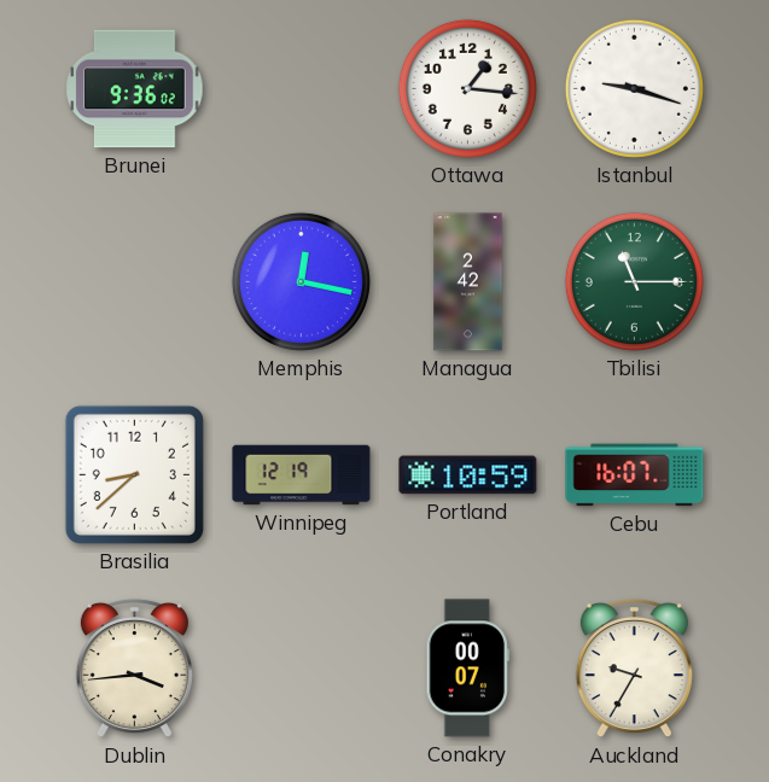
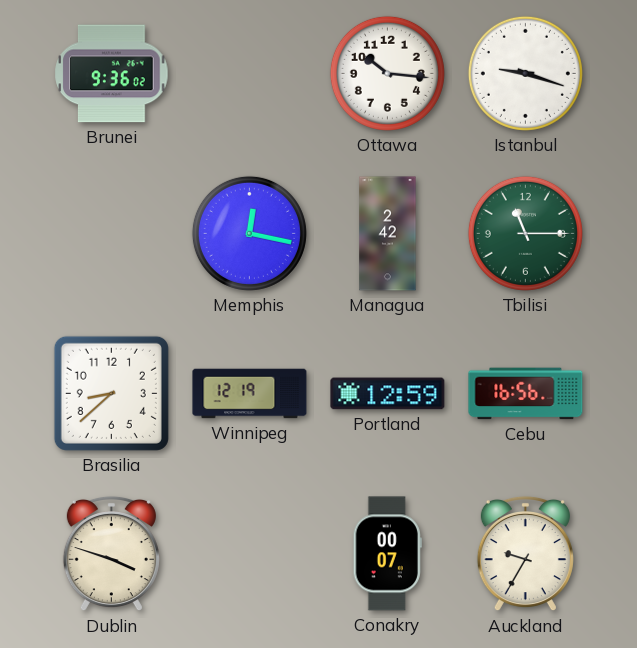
Ottawa: 1:16 -> 10:16
Portland: 10:59 -> 12:59
Cebu: 16:07 -> 16:56
Dublin: 3:44 -> 3:48
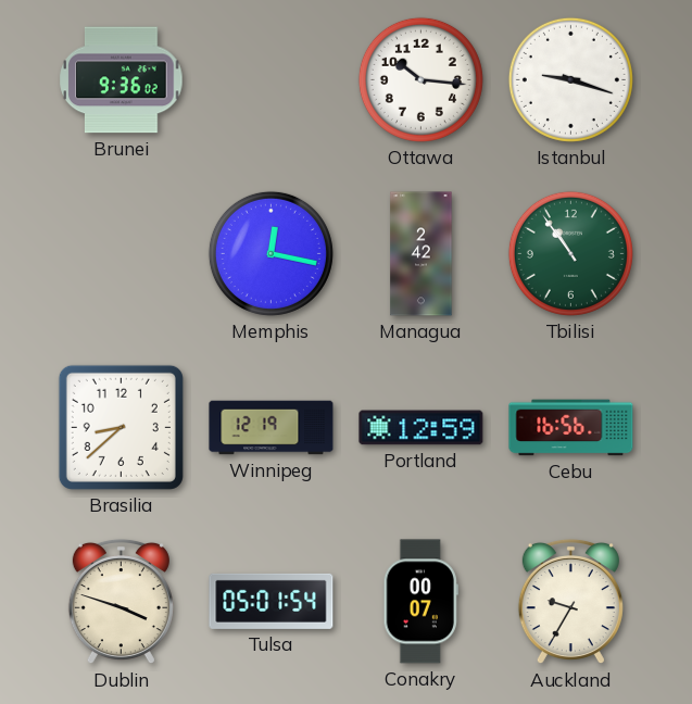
Tbilisi: 11:15 -> 10:54
Tulsa: none -> 05:01
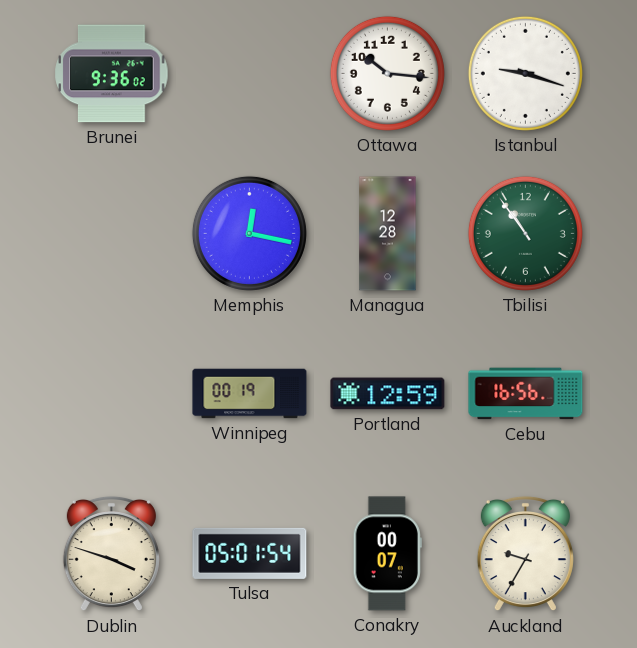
Managua: 2:42 -> 12:28
Brasilia: 8:38 -> none
Winnipeg: 12:19 -> 00:19
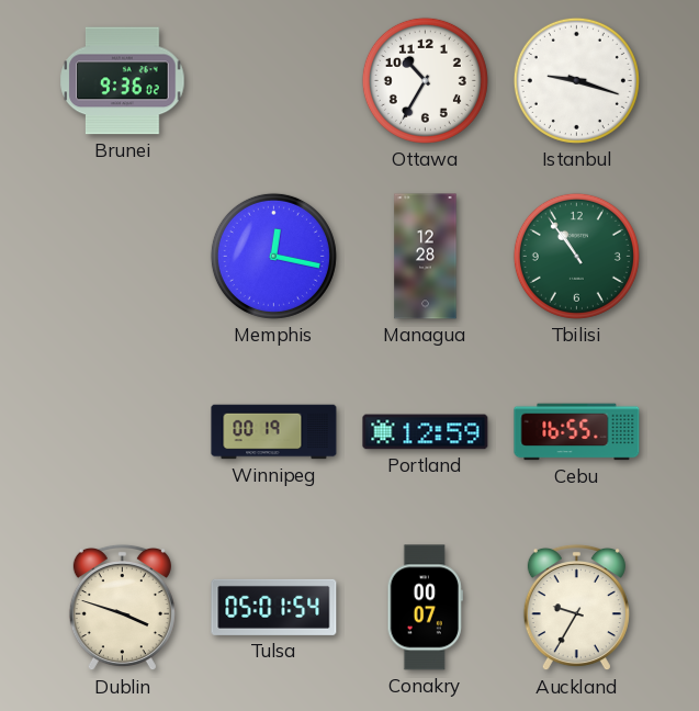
Ottawa: 10:16 -> 10:35
Cebu: 16:56 -> 16:55
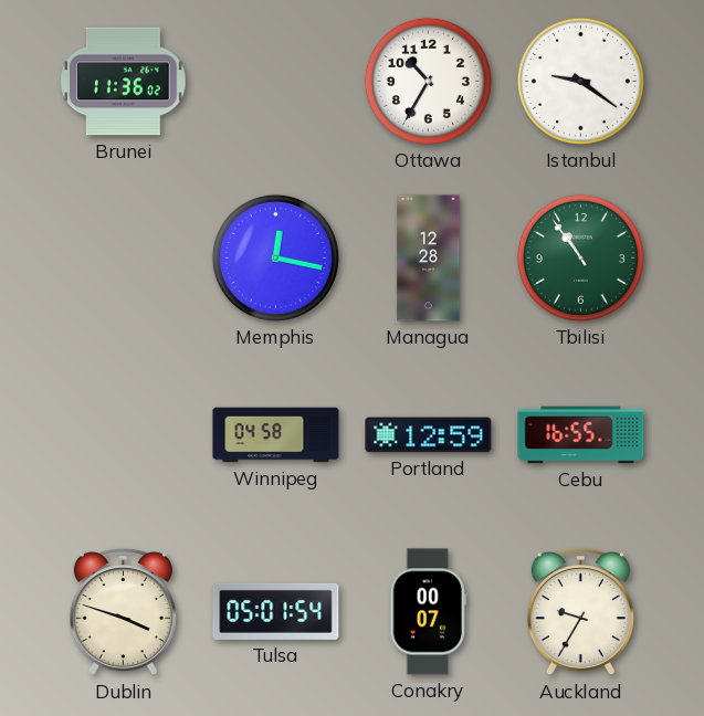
Brunei: 9:36 -> 11:36
Istanbul: 9:18 -> 9:21
Winnipeg: 00:19 -> 04:58
